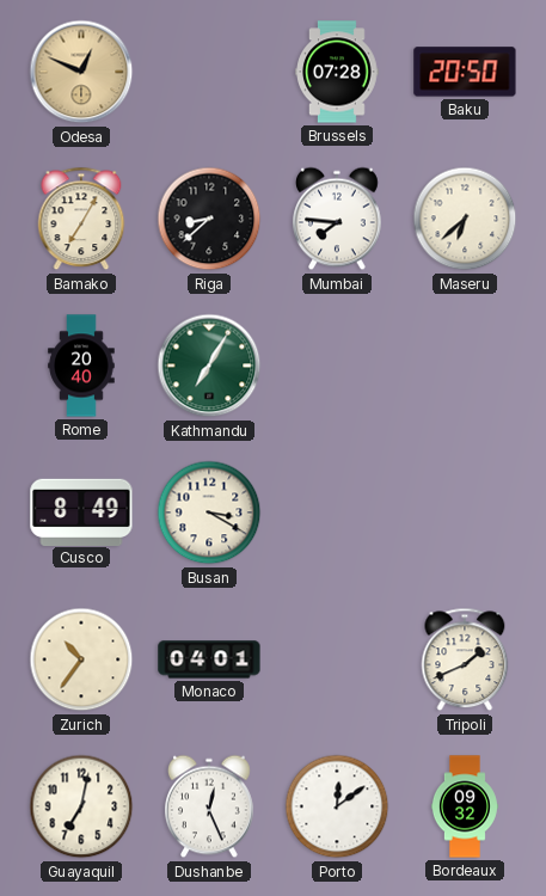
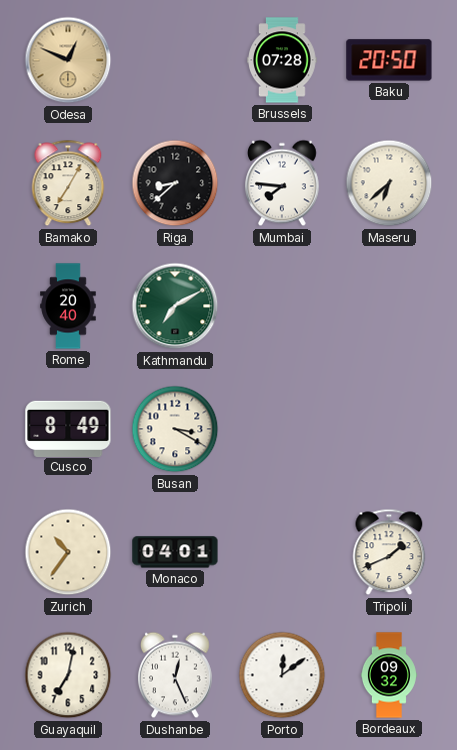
Kathmandu: 7:05 -> 7:10
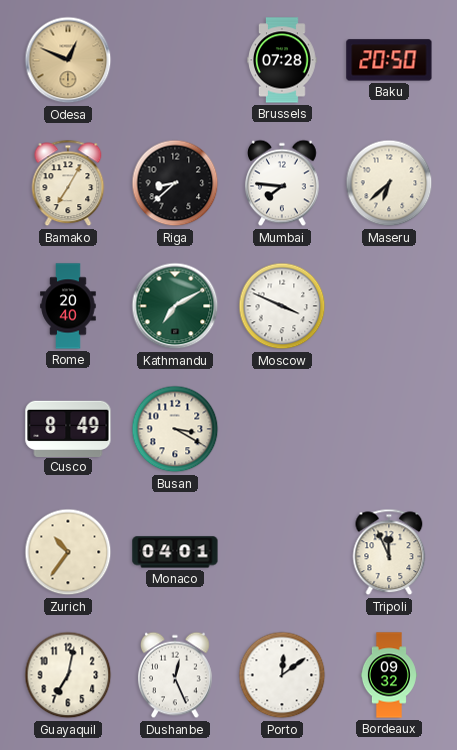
Moscow: none -> 3:49
Tripoli: 1:41 -> 11:56
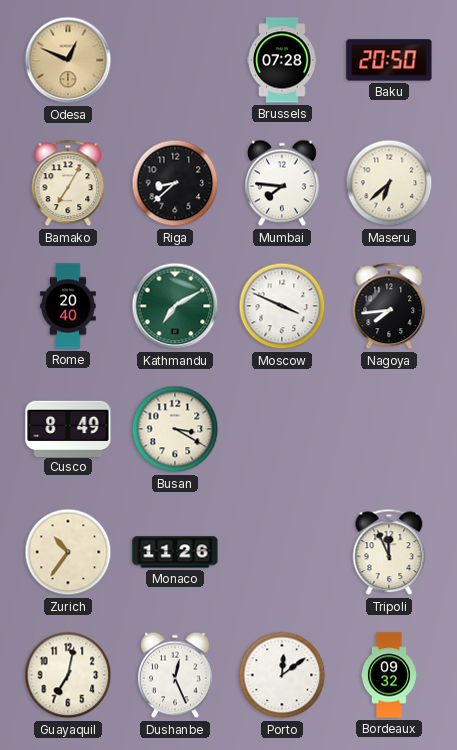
Nagoya: none -> 7:44
Monaco: 04:01 -> 11:26
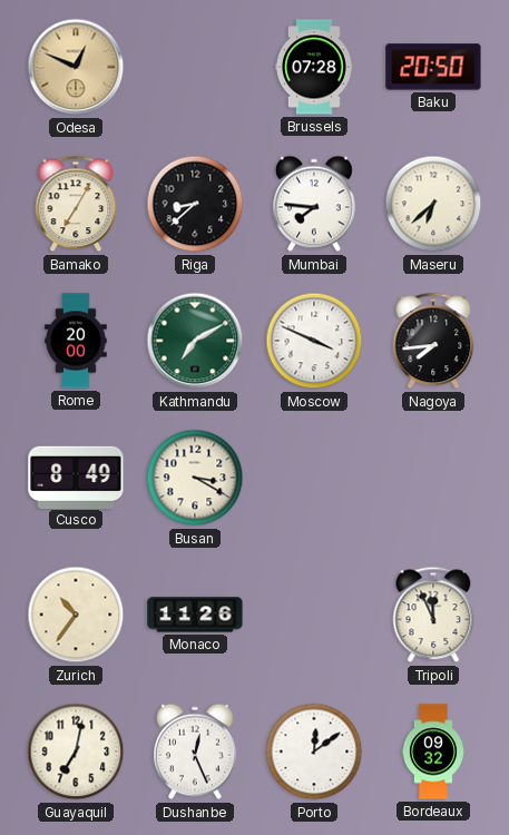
Rome: 20:40 -> 20:00
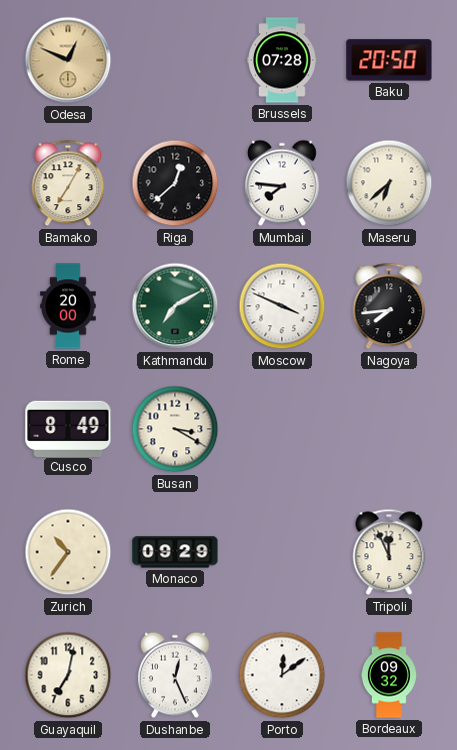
Riga: 8:38 -> 12:38
Monaco: 11:26 -> 09:29
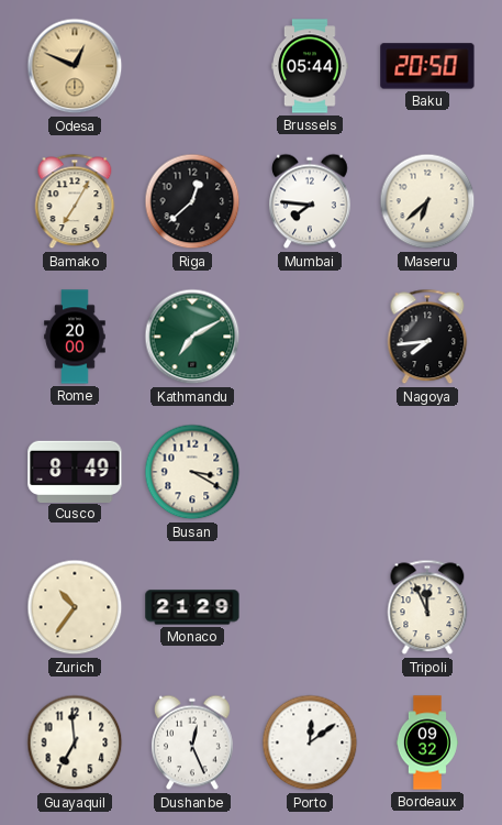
Brussels: 07:28 -> 05:44
Moscow: 3:49 -> none
Monaco: 09:29 -> 21:29
Guayaquil: 7:02 -> 6:59
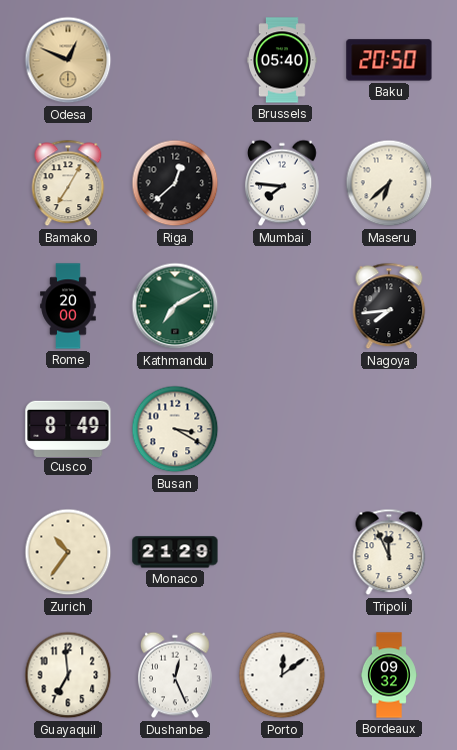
Brussels: 05:44 -> 05:40
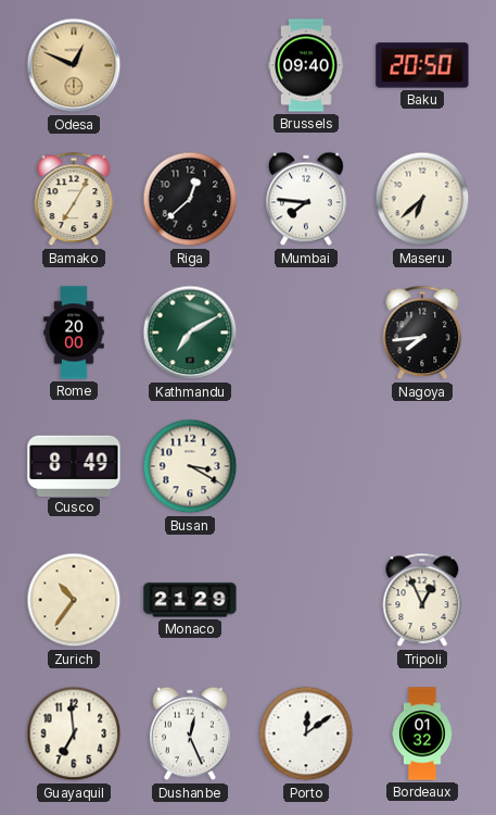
Brussels: 05:40 -> 09:40
Tripoli: 11:56 -> 12:56
Bordeaux: 09:32 -> 01:32
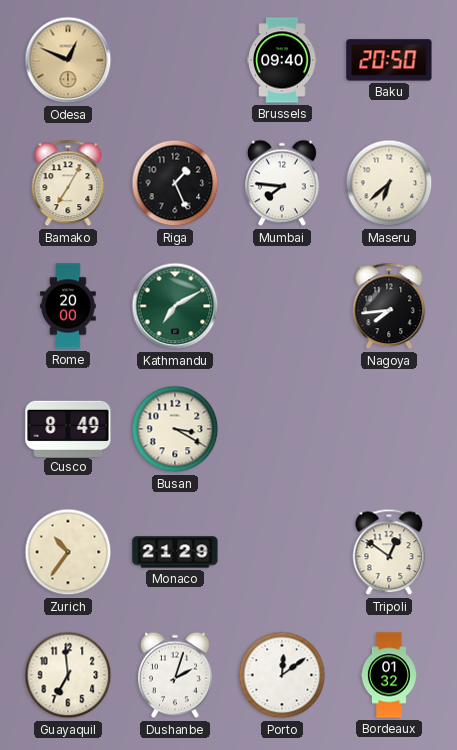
Riga: 12:38 -> 1:26
Tripoli: 12:56 -> 12:51
Dushanbe: 12:26 -> 2:03
